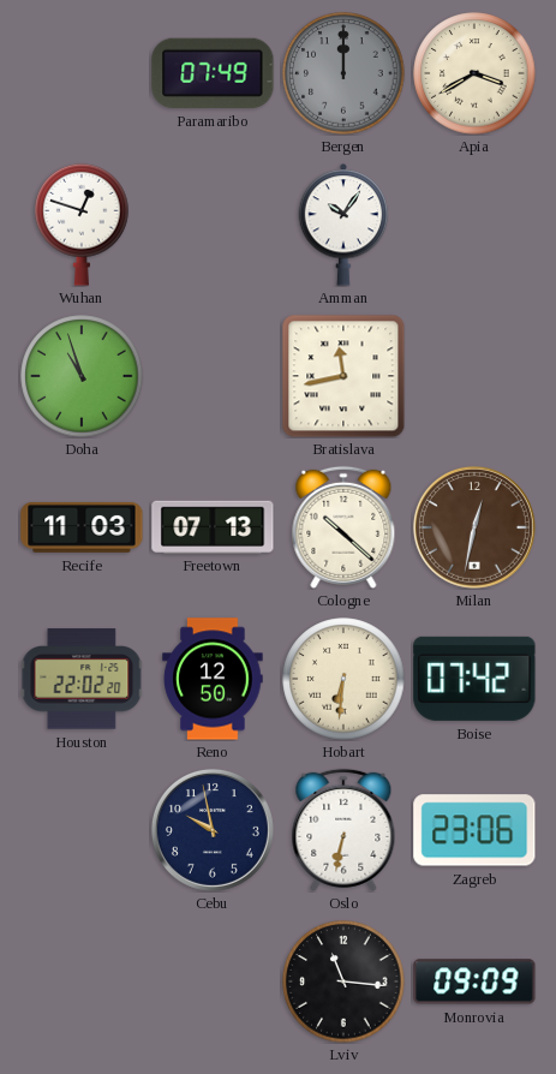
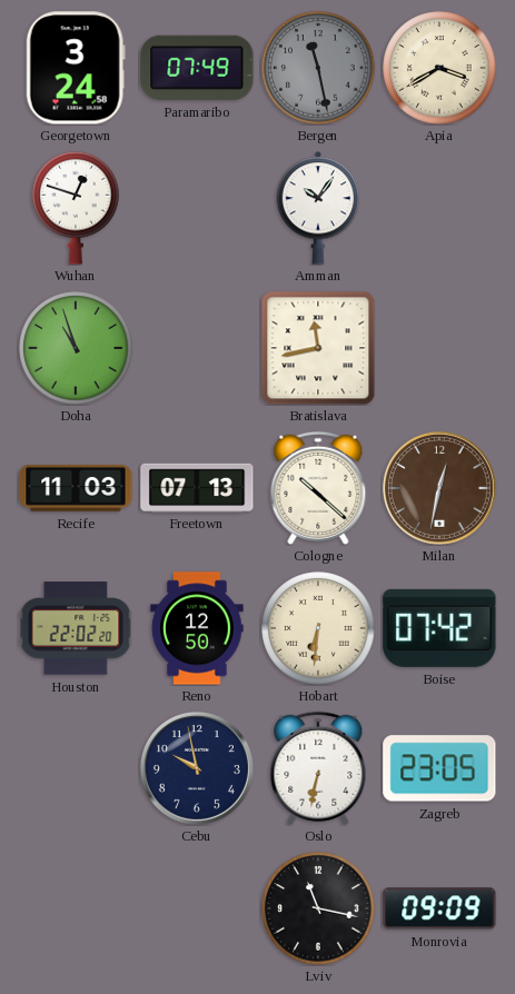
Georgetown: none -> 3:24
Bergen: 12:00 -> 11:28
Zagreb: 23:06 -> 23:05
Lviv: 11:16 -> 11:17
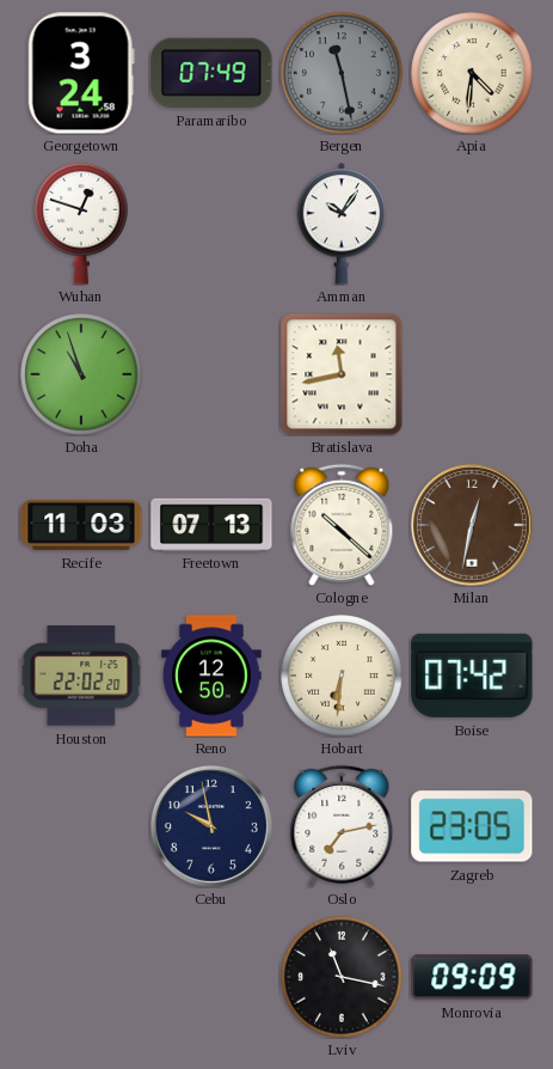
Apia: 3:40 -> 4:31
Oslo: 6:32 -> 7:13
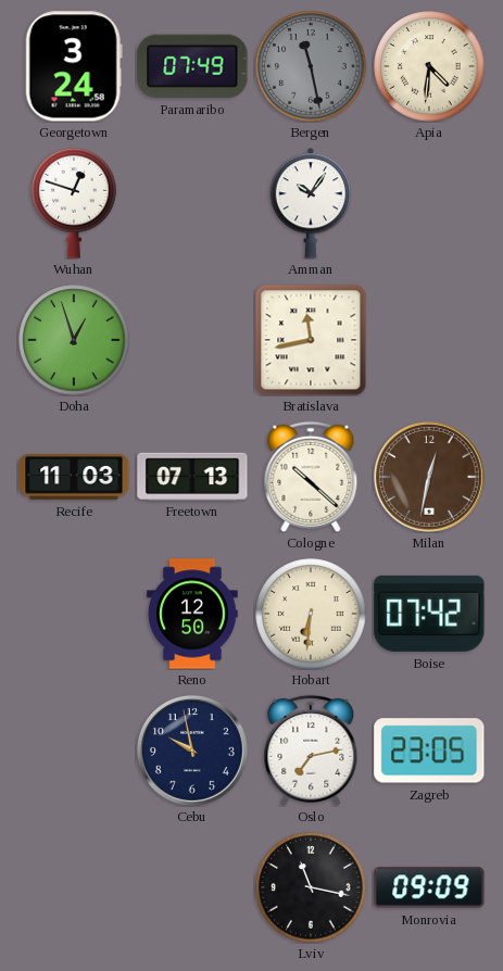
Doha: 10:57 -> 12:57
Houston: 22:02 -> none
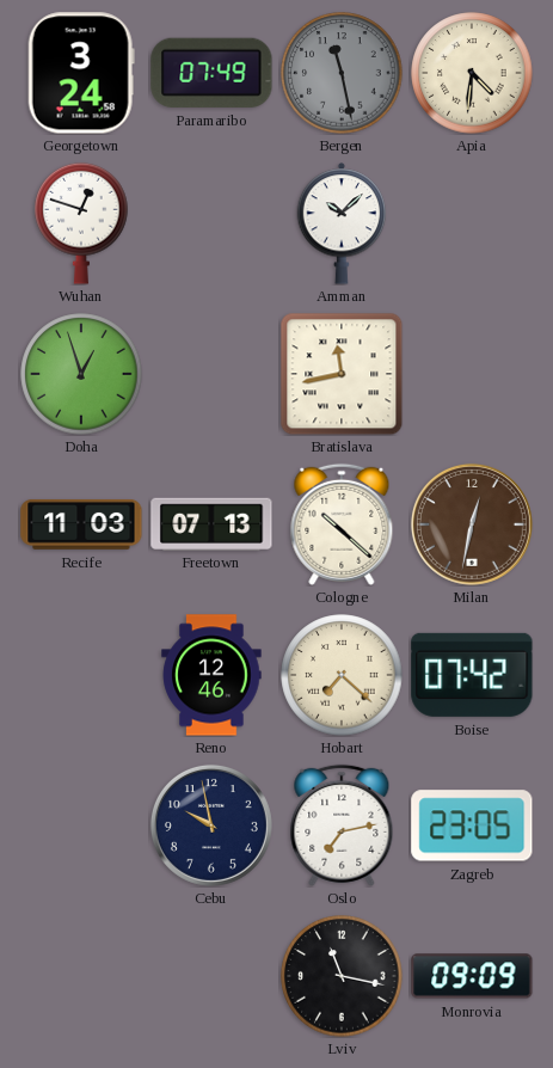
Amman: 10:06 -> 10:08
Reno: 12:50 -> 12:46
Hobart: 6:31 -> 7:22
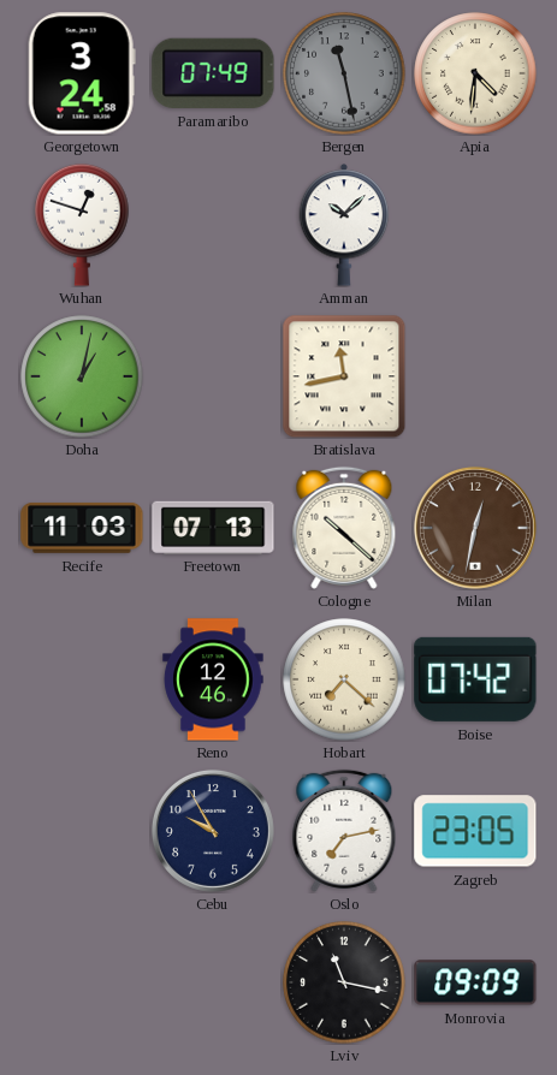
Doha: 12:57 -> 1:02
Cebu: 9:58 -> 9:55
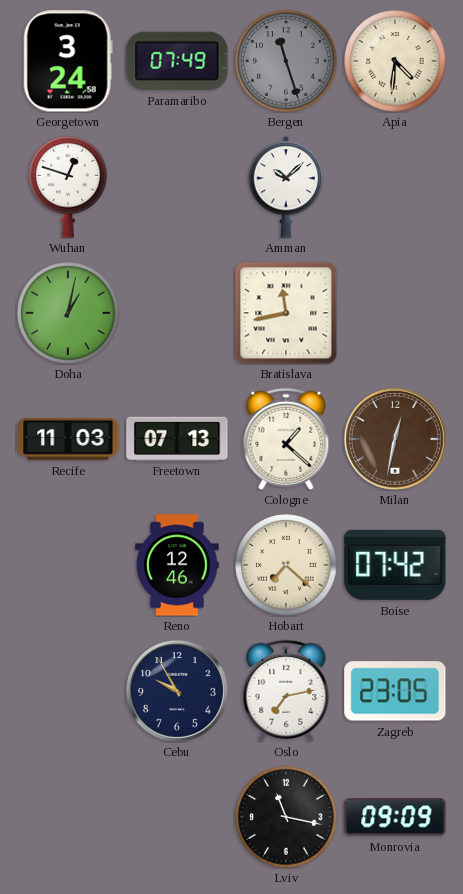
Bergen: 11:28 -> 11:27
Cologne: 10:22 -> 1:22
